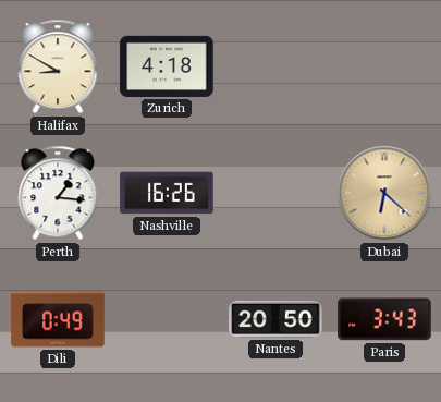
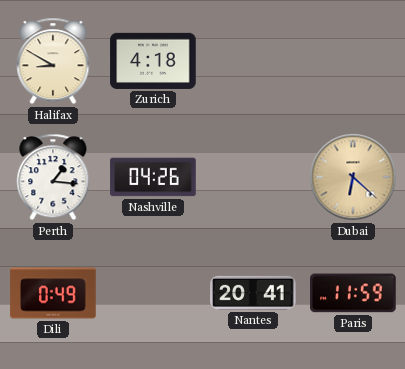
Nashville: 16:26 -> 04:26
Nantes: 20:50 -> 20:41
Paris: 3:43 -> 11:59
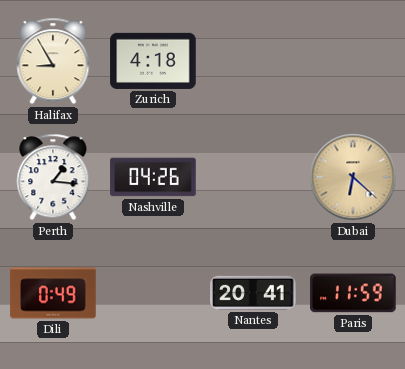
Halifax: 8:50 -> 8:55
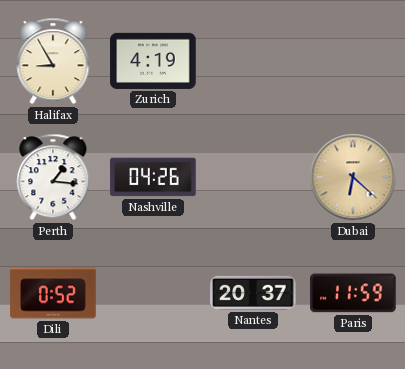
Zurich: 4:18 -> 4:19
Dili: 0:49 -> 0:52
Nantes: 20:41 -> 20:37
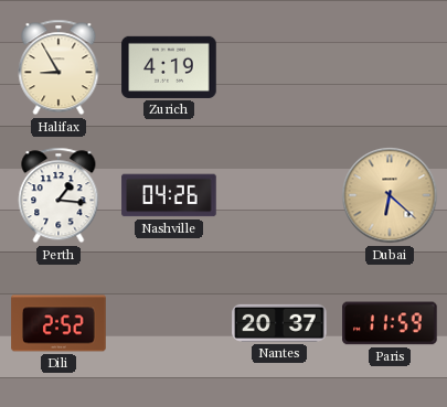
Dili: 0:52 -> 2:52
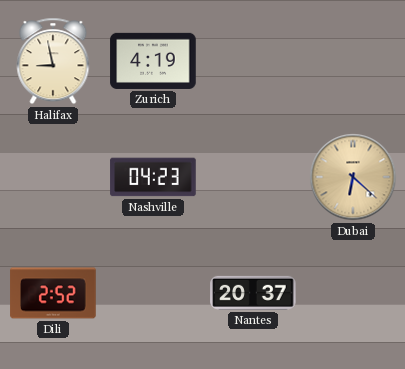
Halifax: 8:55 -> 8:58
Perth: 1:16 -> none
Nashville: 04:26 -> 04:23
Paris: 11:59 -> none
